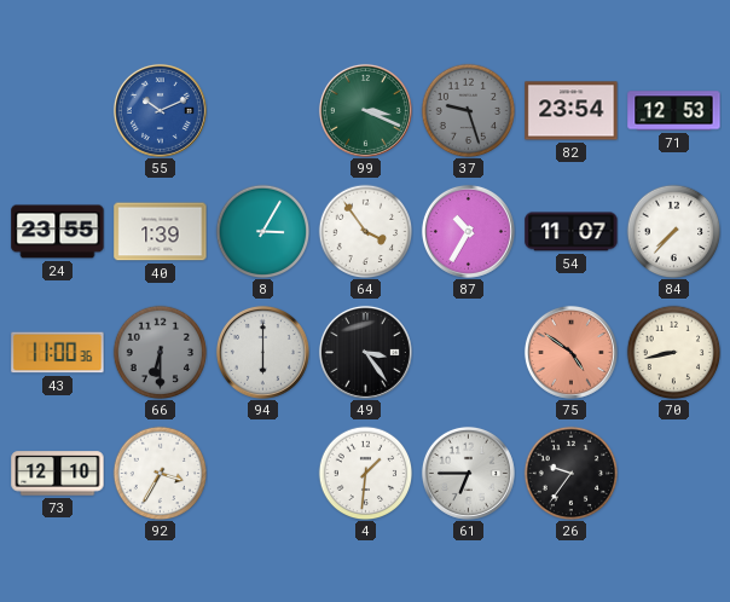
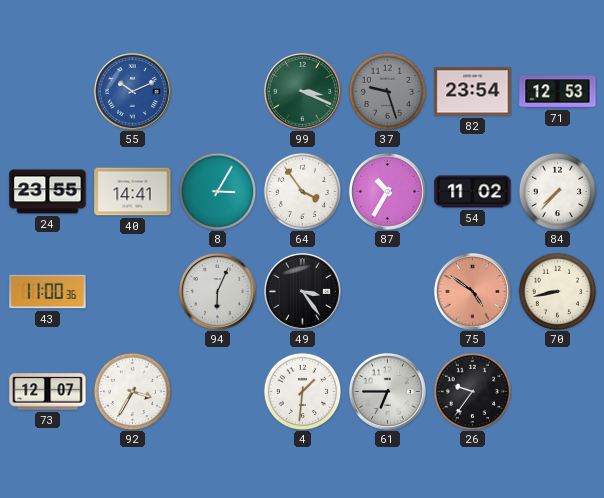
40: 1:39 -> 14:41
54: 11:07 -> 11:02
66: 6:30 -> none
94: 6:00 -> 6:04
73: 12:10 -> 12:07
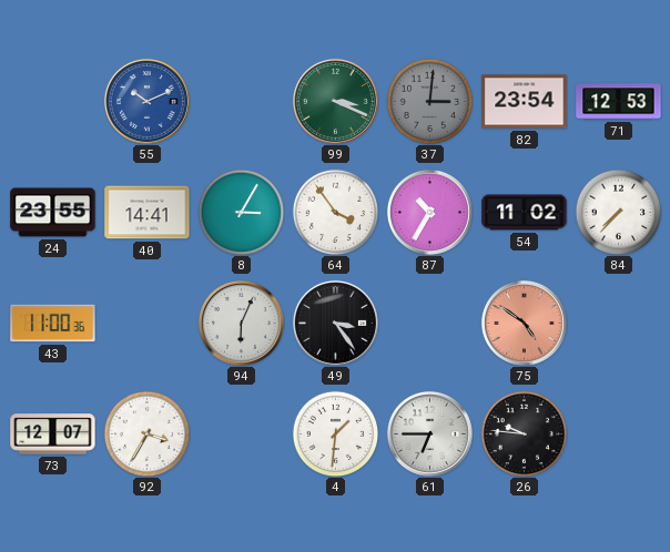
37: 9:27 -> 3:01
70: 8:43 -> none
26: 9:36 -> 9:46
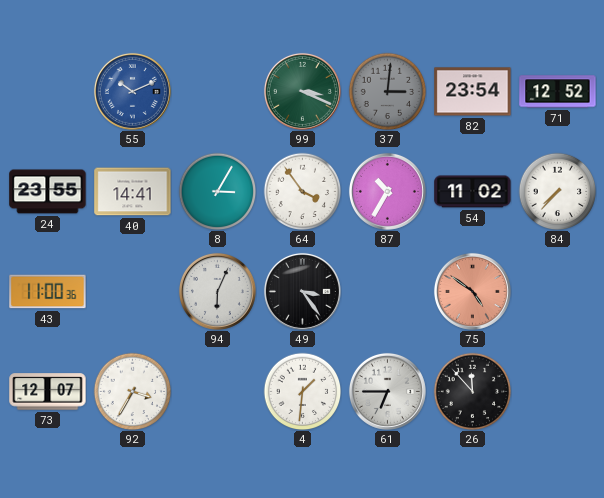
71: 12:53 -> 12:52
26: 9:46 -> 11:53
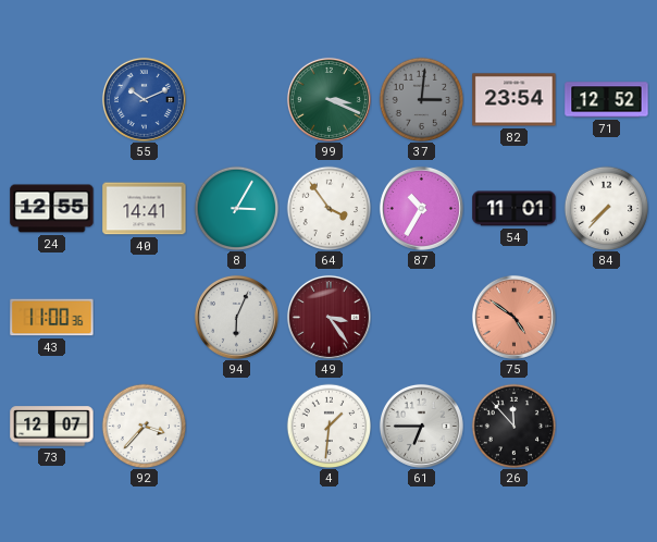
24: 23:55 -> 12:55
54: 11:02 -> 11:01
49 dial: black -> burgundy
92: 3:35 -> 3:37
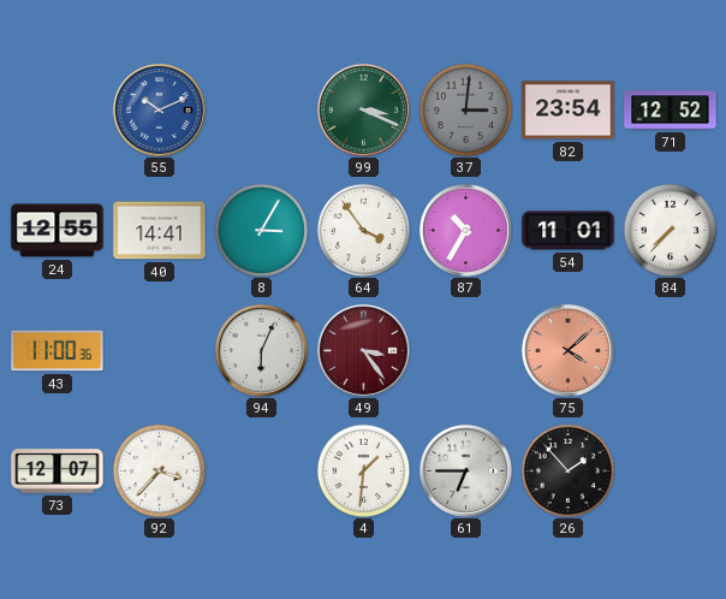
75: 4:51 -> 4:08
26: 11:53 -> 1:53
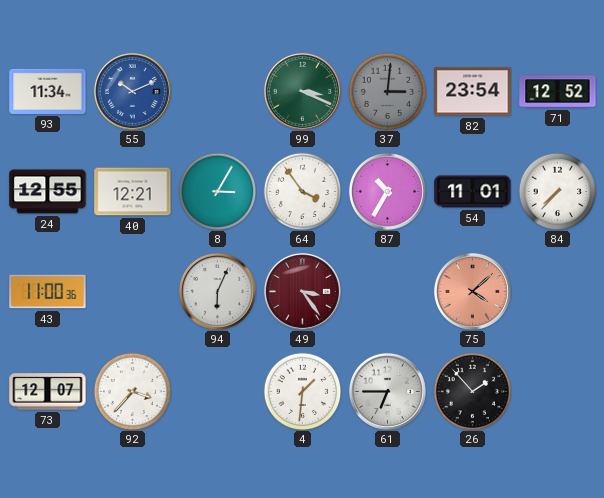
93: none -> 11:34
40: 14:41 -> 12:21
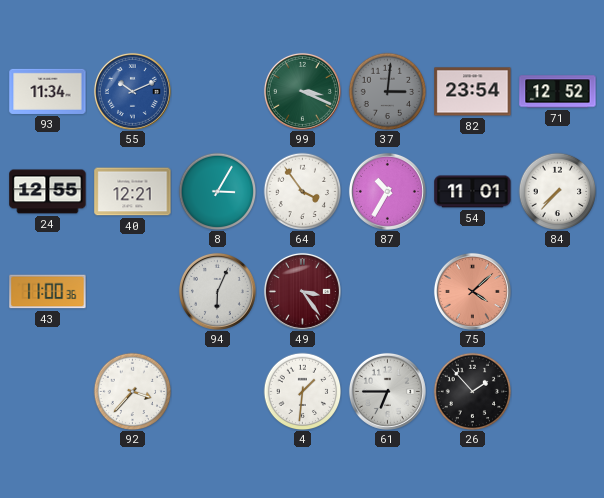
73: 12:07 -> none
